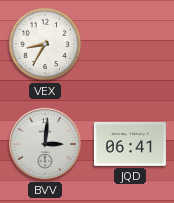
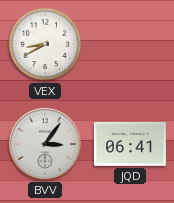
VEX: 8:35 -> 8:40
BVV: 3:01 -> 3:06
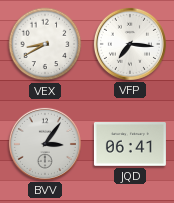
VFP: none -> 7:16
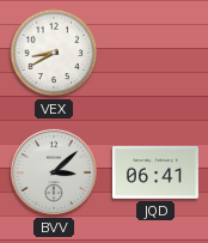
VFP: 7:16 -> none
BVV: 3:06 -> 3:08
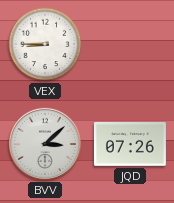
VEX: 8:40 -> 8:45
JQD: 06:41 -> 07:26
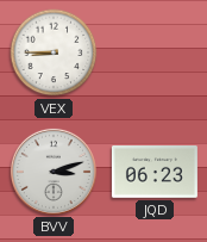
BVV: 3:08 -> 3:12
JQD: 07:26 -> 06:23
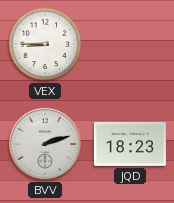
BVV: 3:12 -> 2:12
JQD: 06:23 -> 18:23
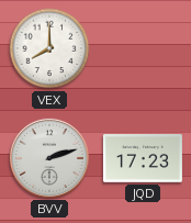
VEX: 8:45 -> 8:00
JQD: 18:23 -> 17:23
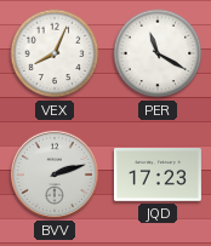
VEX: 8:00 -> 8:04
PER: none -> 11:20
